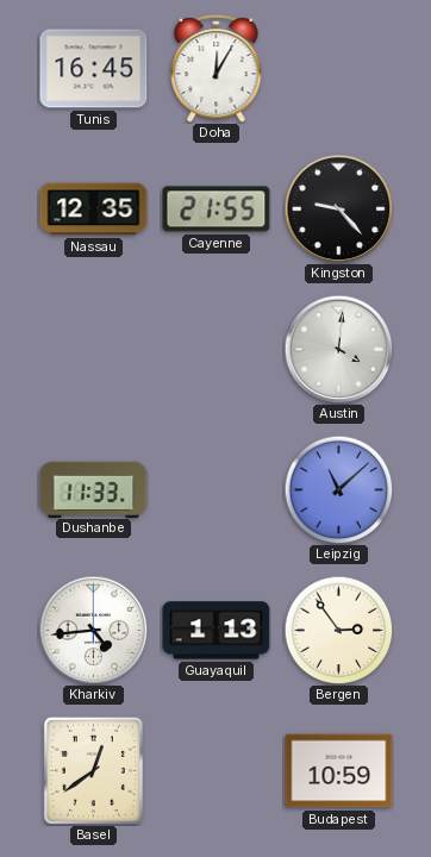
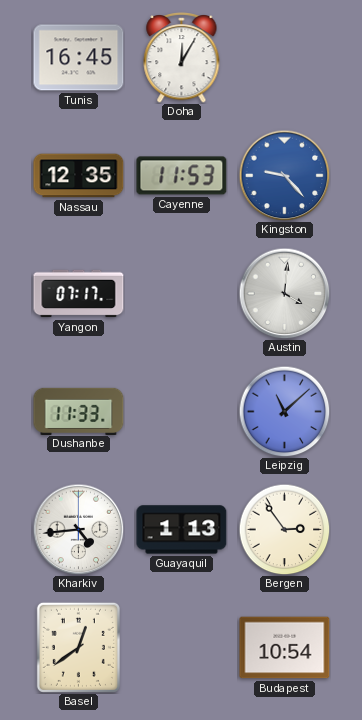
Cayenne: 21:55 -> 11:53
Kingston dial: black -> blue
Yangon: none -> 07:17
Budapest: 10:59 -> 10:54
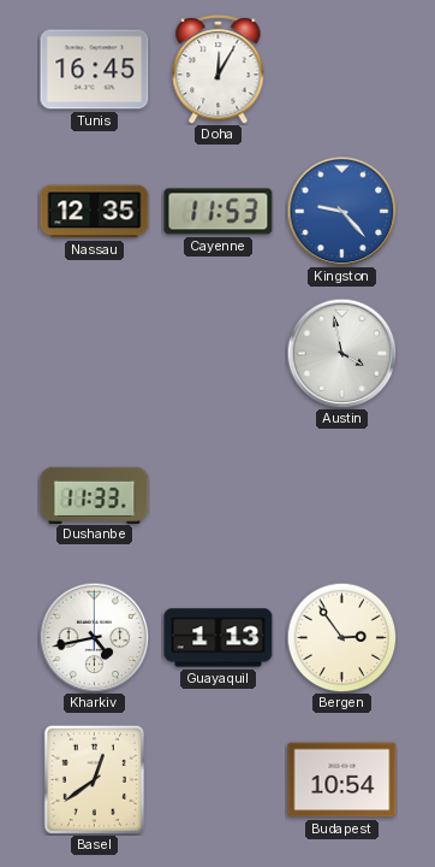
Yangon: 07:17 -> none
Austin: 4:01 -> 3:58
Leipzig: 11:08 -> none
Kharkiv: 4:44 -> 4:43
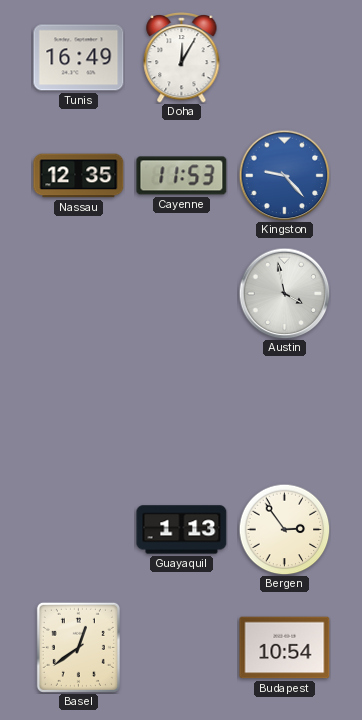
Tunis: 16:45 -> 16:49
Dushanbe: 11:33 -> none
Kharkiv: 4:43 -> none
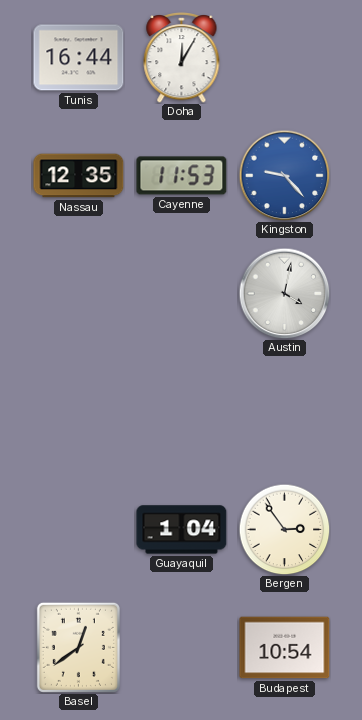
Tunis: 16:49 -> 16:44
Austin: 3:58 -> 4:02
Guayaquil: 1:13 -> 1:04
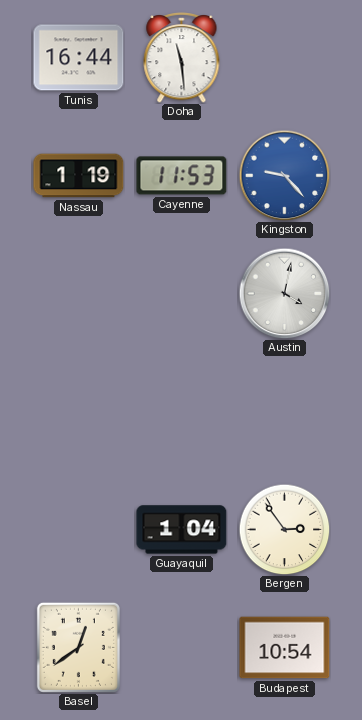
Doha: 12:05 -> 11:29
Nassau: 12:35 -> 1:19
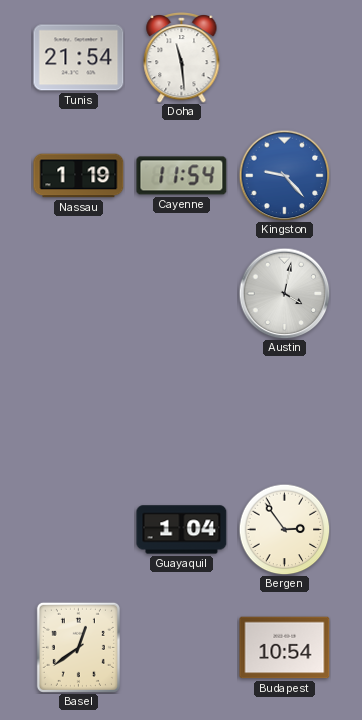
Tunis: 16:44 -> 21:54
Cayenne: 11:53 -> 11:54
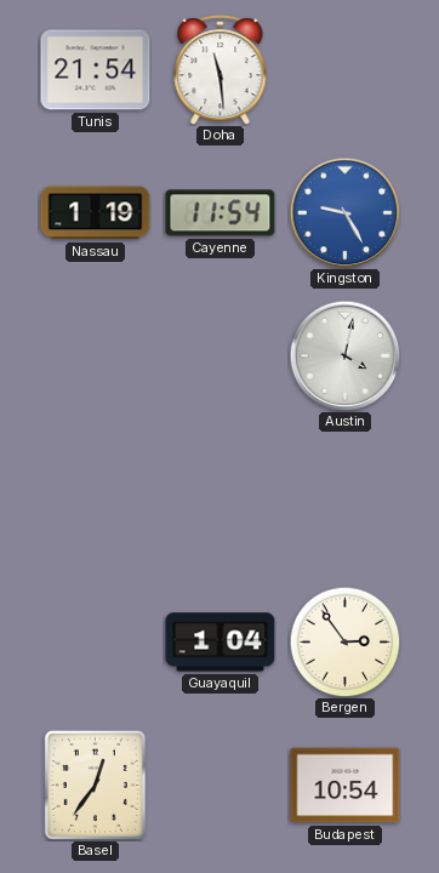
Kingston: 9:23 -> 9:25
Basel: 12:39 -> 12:36
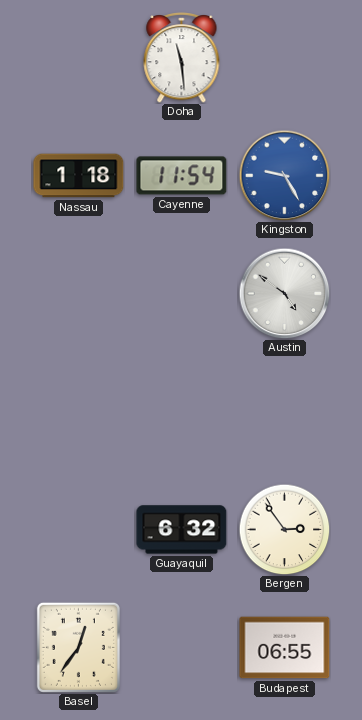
Tunis: 21:54 -> none
Nassau: 1:19 -> 1:18
Austin: 4:02 -> 4:51
Guayaquil: 1:04 -> 6:32
Budapest: 10:54 -> 06:55
